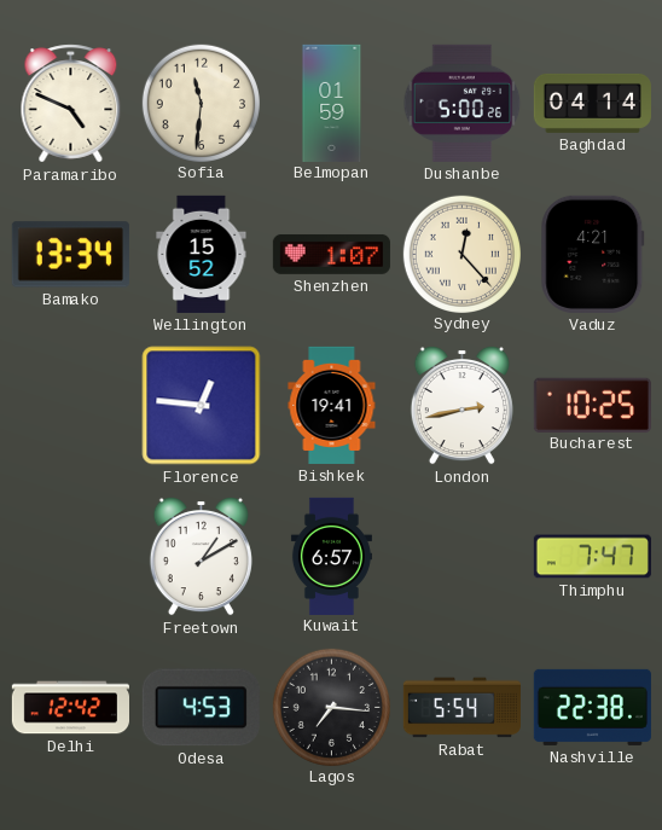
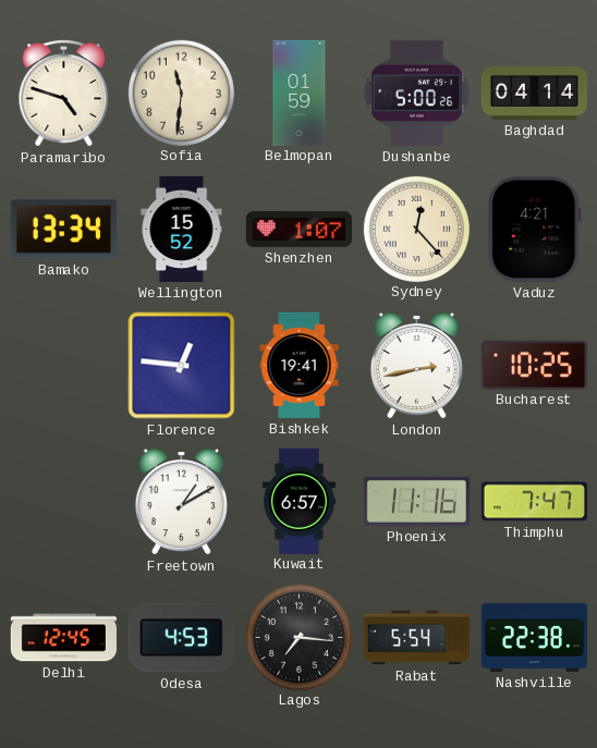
Paramaribo: 4:49 -> 4:48
Phoenix: none -> 11:16
Delhi: 12:42 -> 12:45
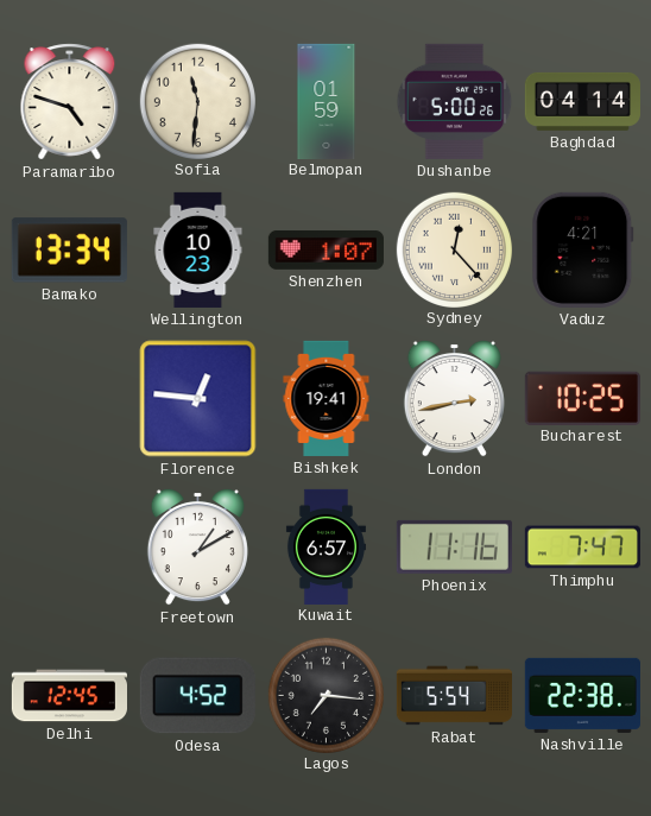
Wellington: 15:52 -> 10:23
Odesa: 4:53 -> 4:52
